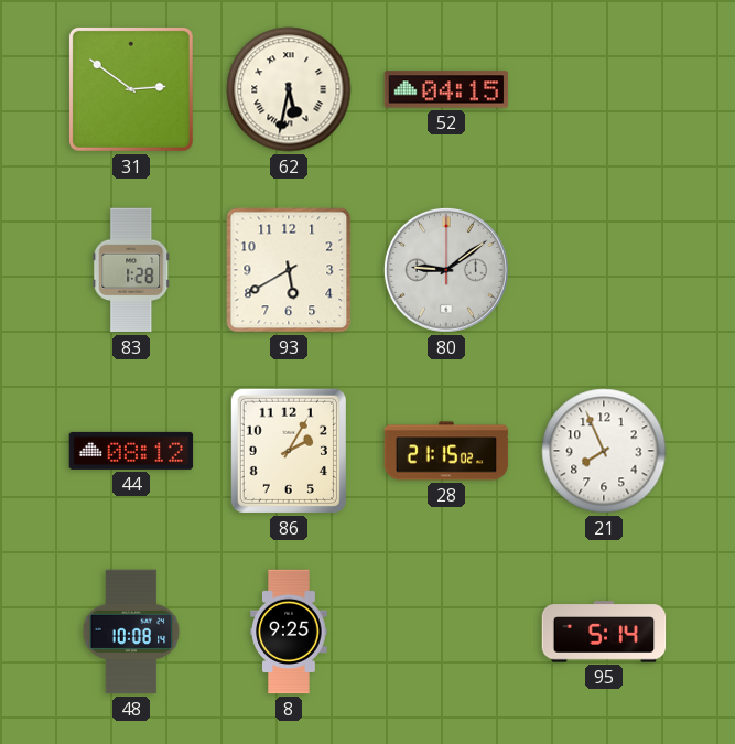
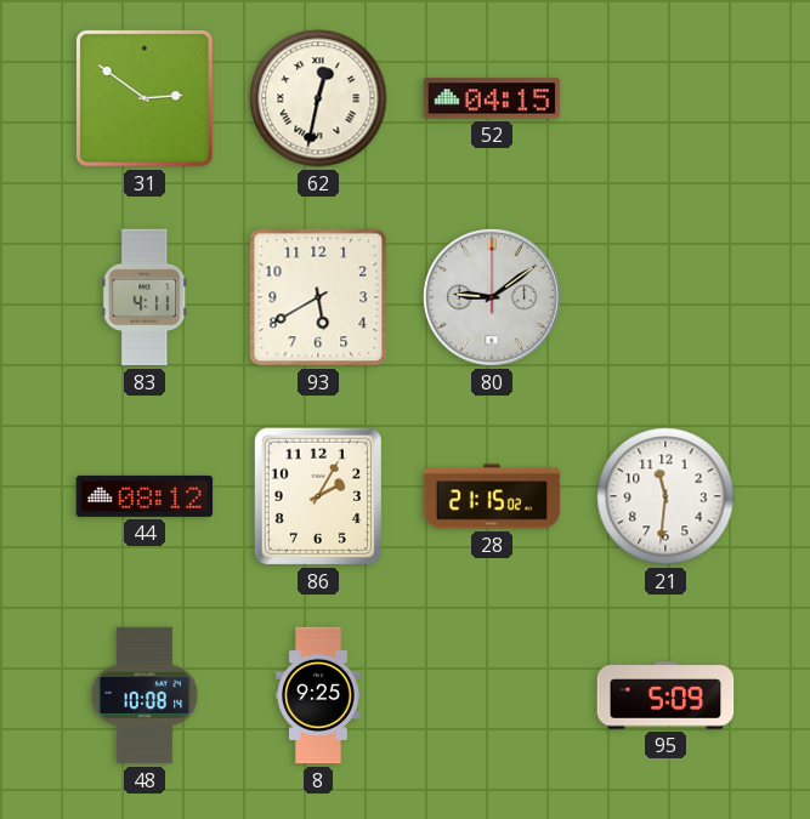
62: 5:32 -> 12:32
83: 1:28 -> 4:11
21: 7:56 -> 11:31
95: 5:14 -> 5:09
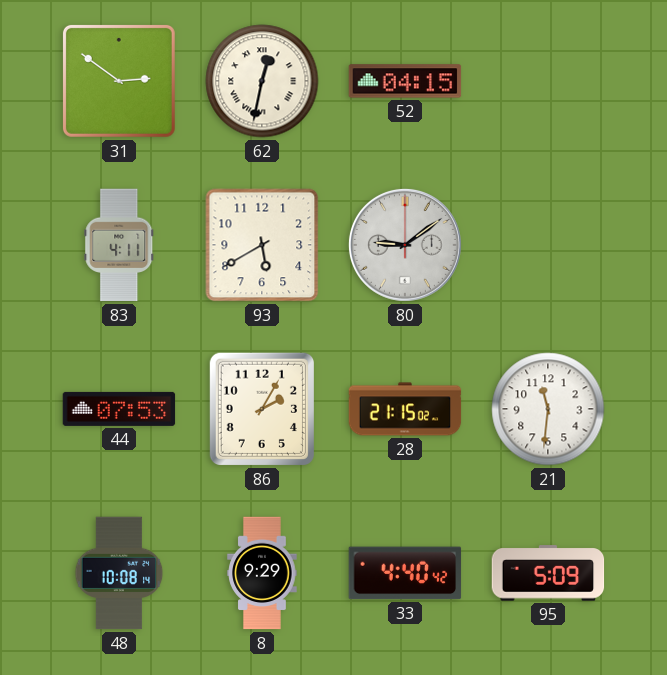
44: 08:12 -> 07:53
8: 9:25 -> 9:29
33: none -> 4:40
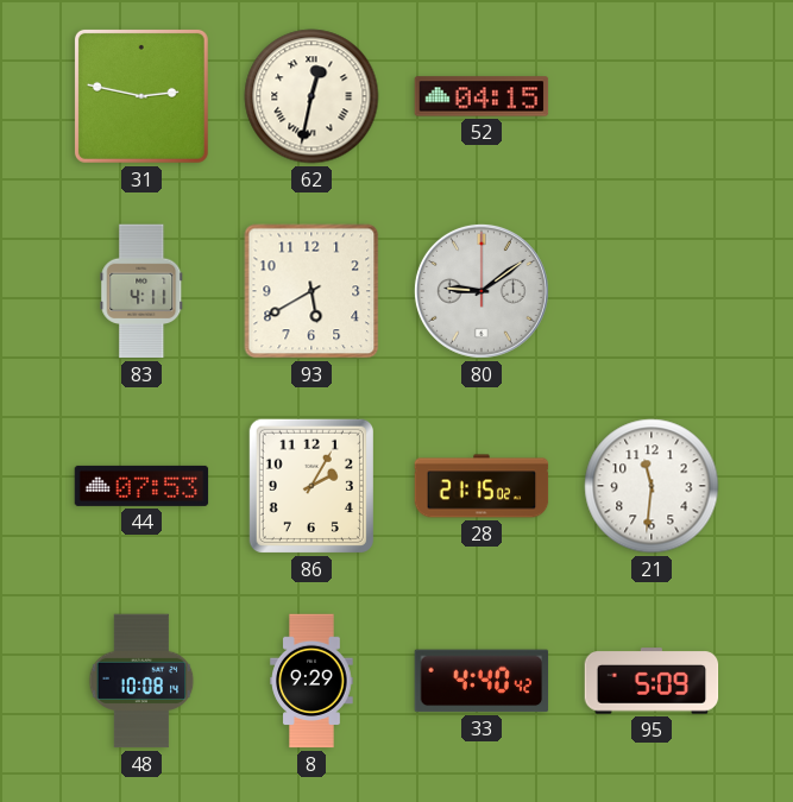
31: 2:51 -> 2:47
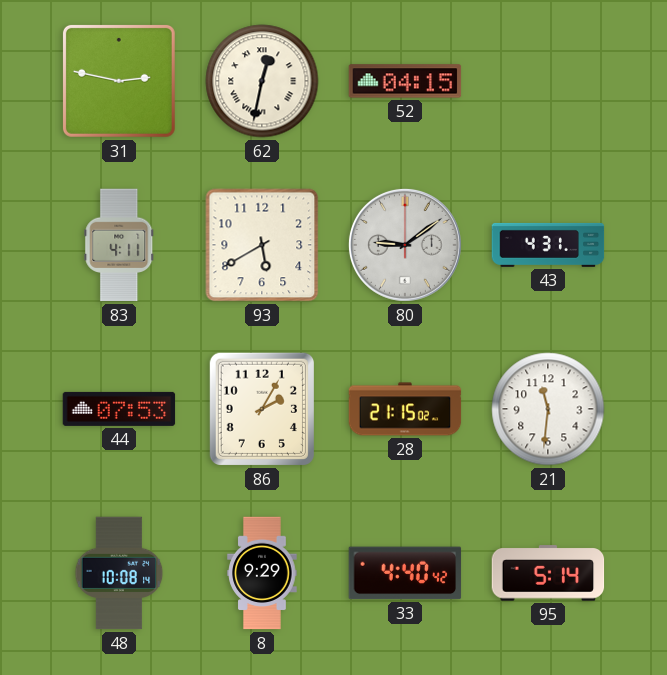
43: none -> 4:31
95: 5:09 -> 5:14
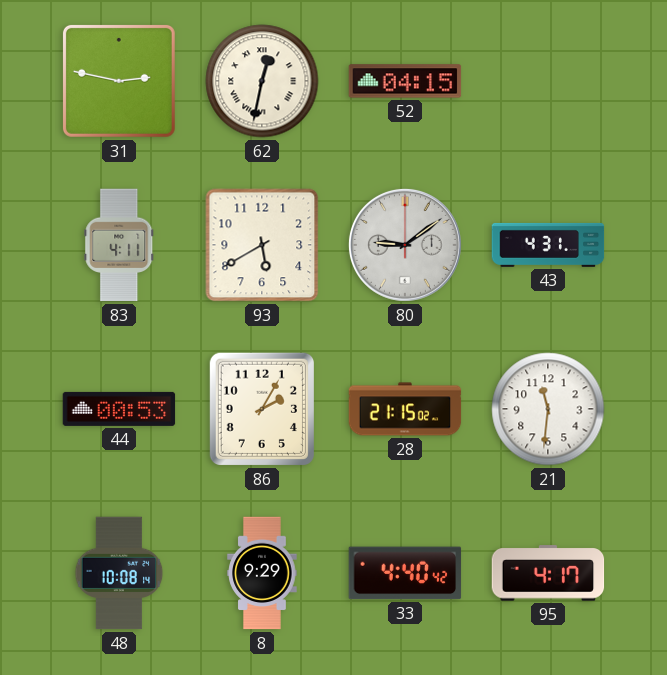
44: 07:53 -> 00:53
95: 5:14 -> 4:17
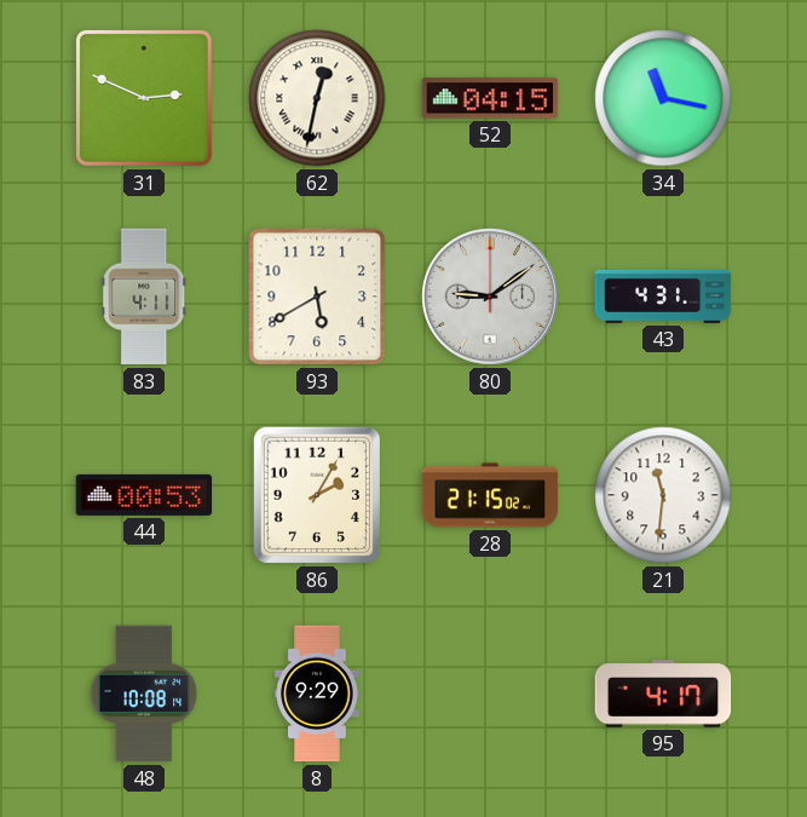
31: 2:47 -> 2:49
34: none -> 11:17
33: 4:40 -> none
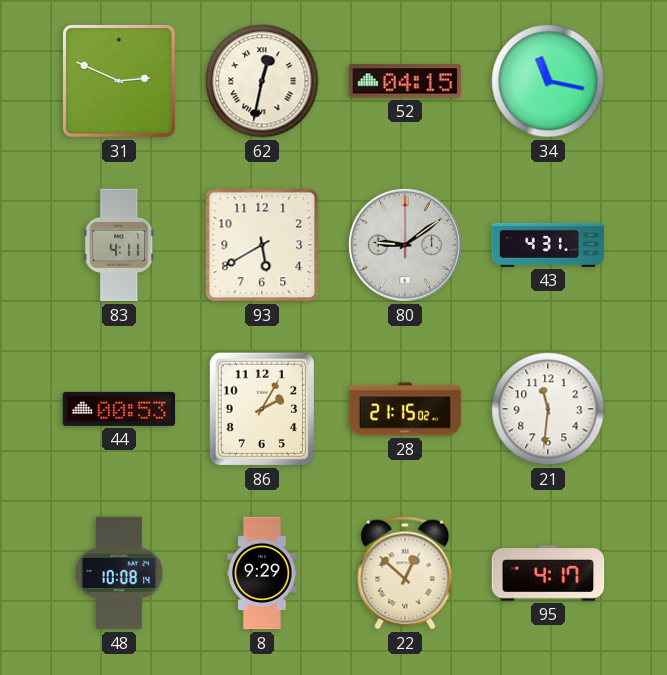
22: none -> 12:52
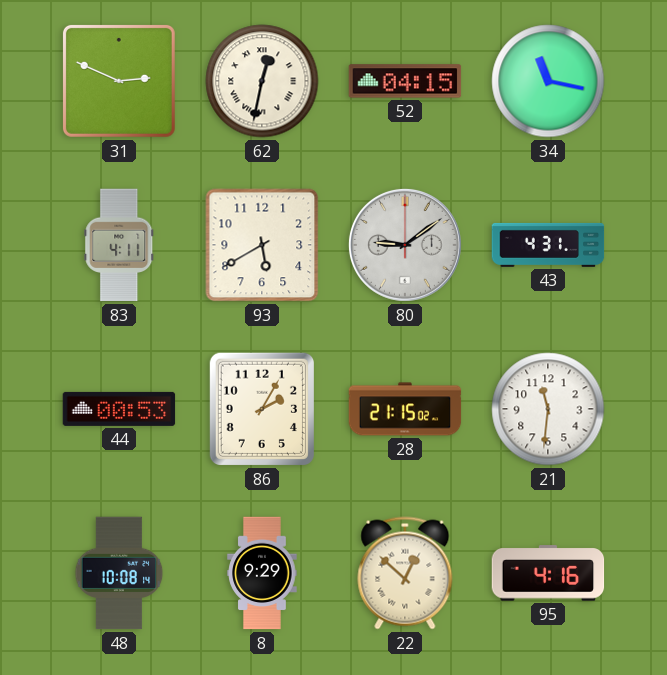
95: 4:17 -> 4:16
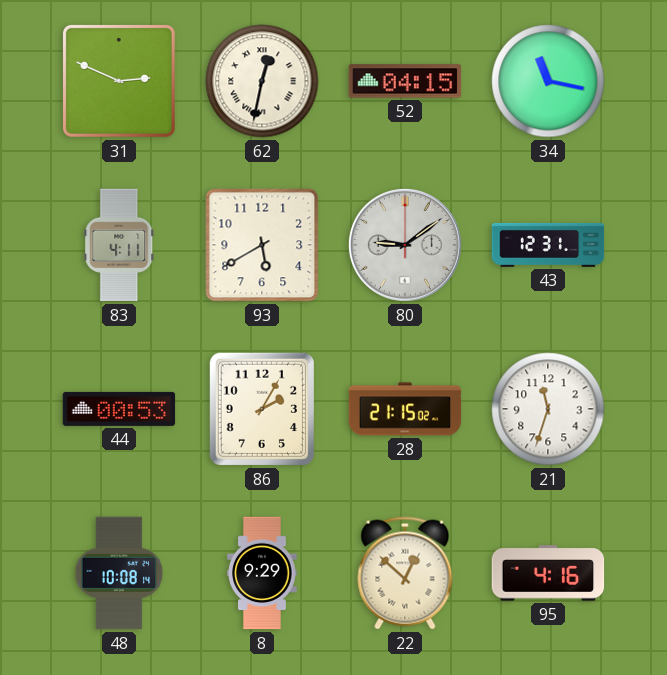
43: 4:31 -> 12:31
21: 11:31 -> 11:33
